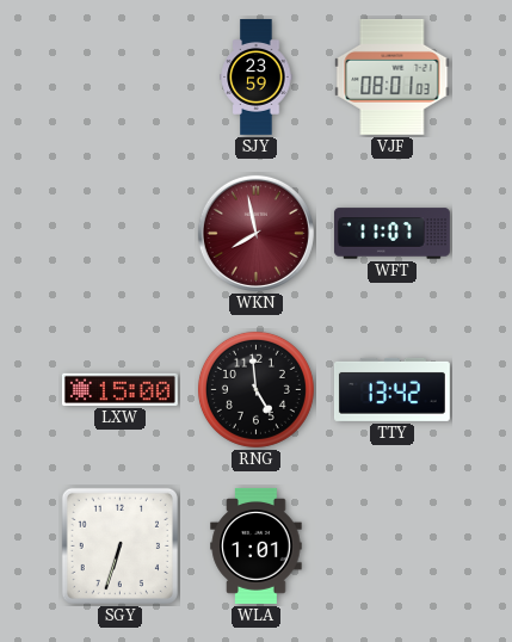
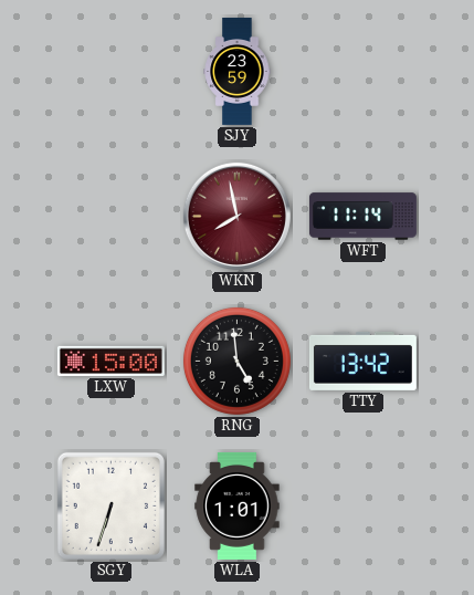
VJF: 08:01 -> none
WFT: 11:07 -> 11:14
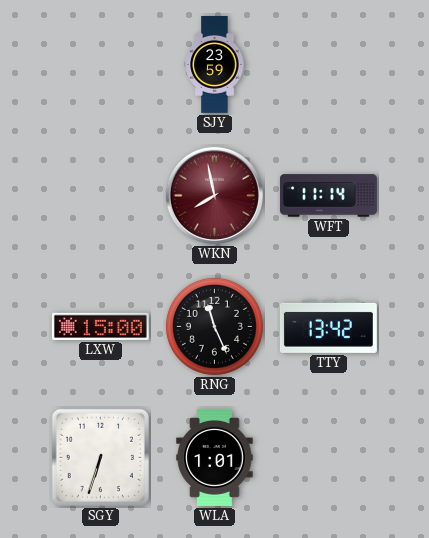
RNG: 4:59 -> 11:26
